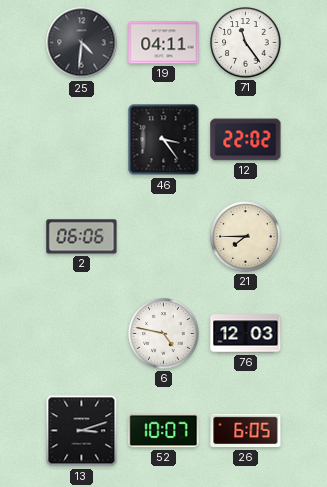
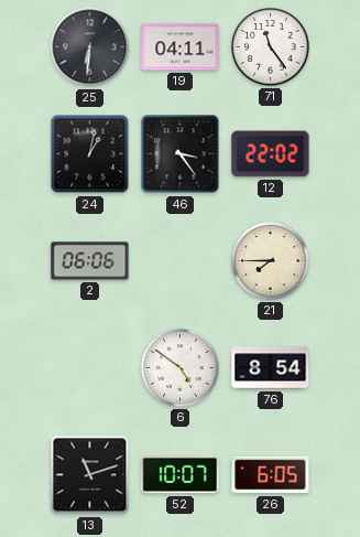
25: 4:31 -> 6:31
24: none -> 1:02
6: 4:47 -> 4:51
76: 12:03 -> 8:54
13: 3:12 -> 11:12
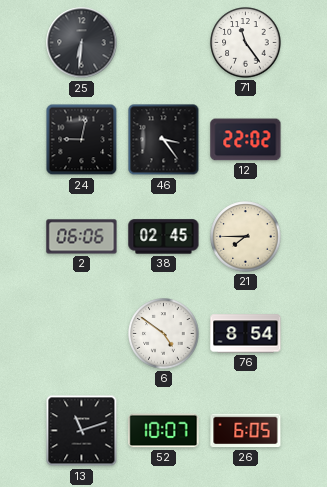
19: 04:11 -> none
24: 1:02 -> 9:02
38: none -> 02:45
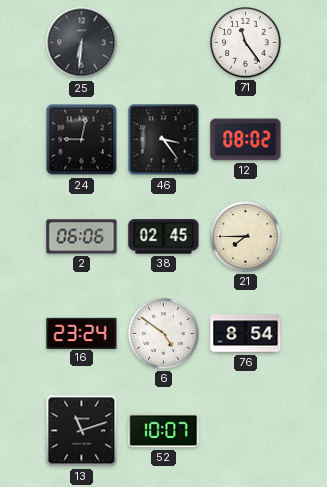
12: 22:02 -> 08:02
16: none -> 23:24
26: 6:05 -> none
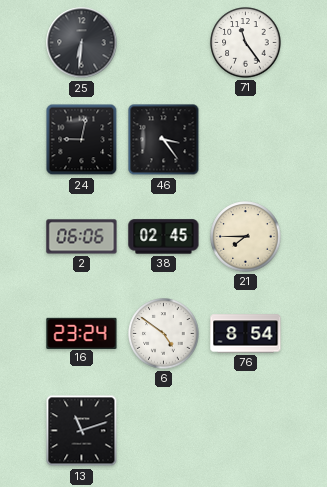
12: 08:02 -> none
52: 10:07 -> none
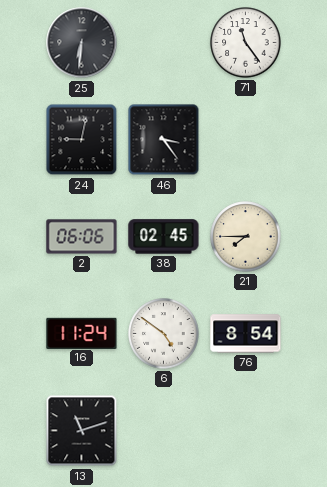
16: 23:24 -> 11:24
